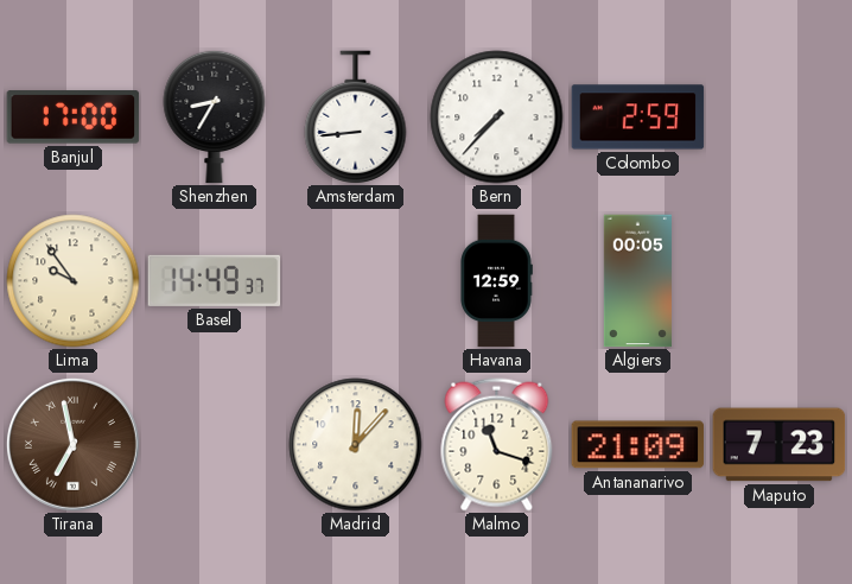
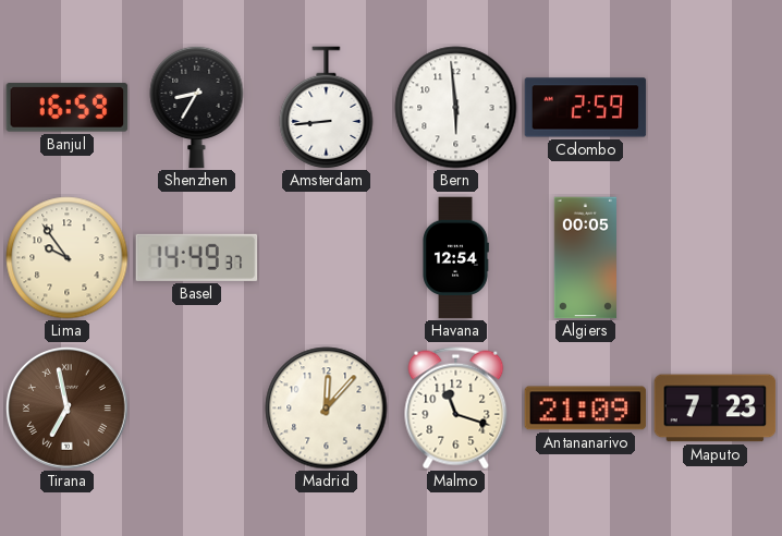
Banjul: 17:00 -> 16:59
Bern: 7:37 -> 5:59
Havana: 12:59 -> 12:54
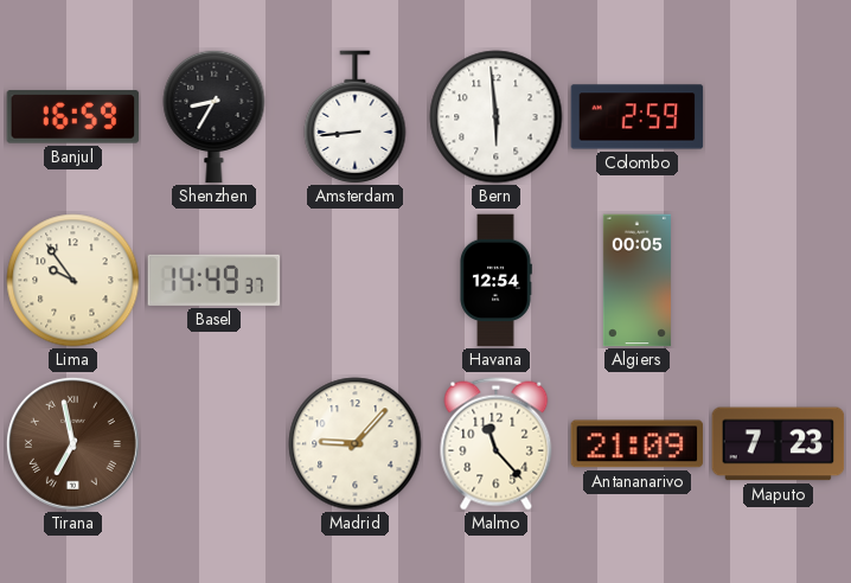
Madrid: 12:07 -> 9:07
Malmo: 11:18 -> 11:23
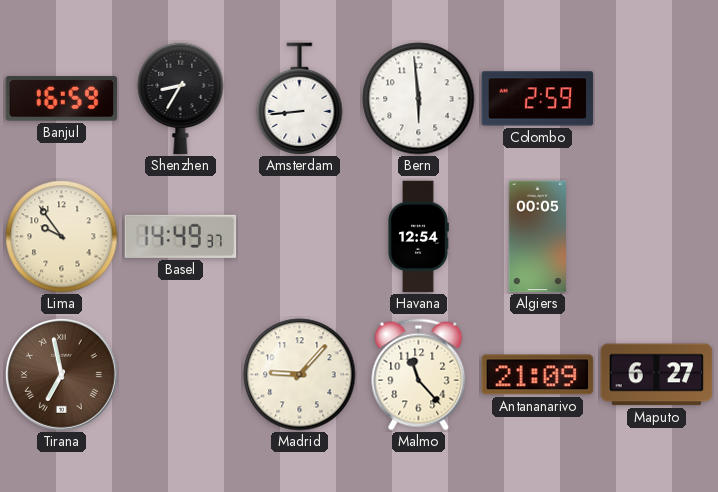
Maputo: 7:23 -> 6:27
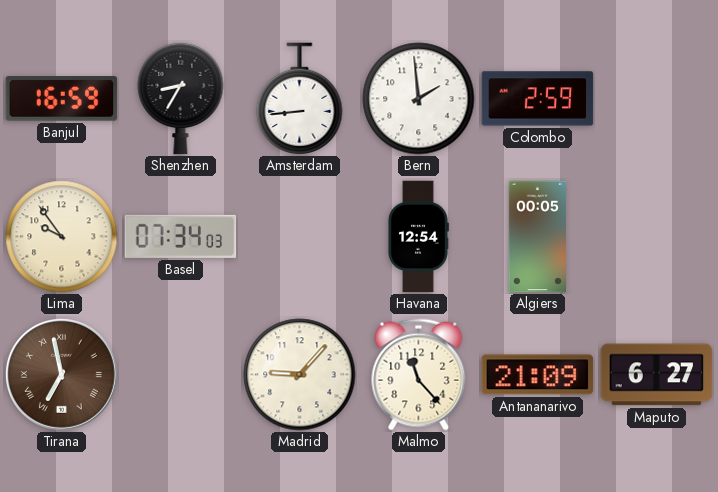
Bern: 5:59 -> 1:59
Basel: 14:49 -> 07:34
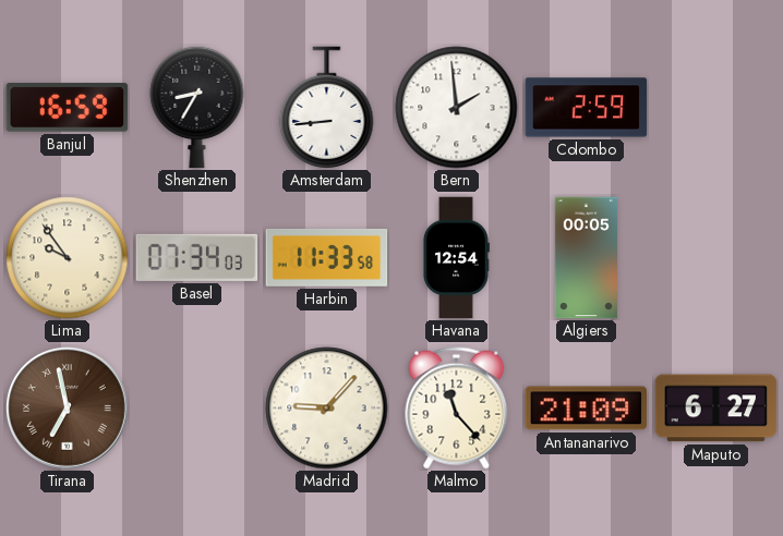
Harbin: none -> 11:33
